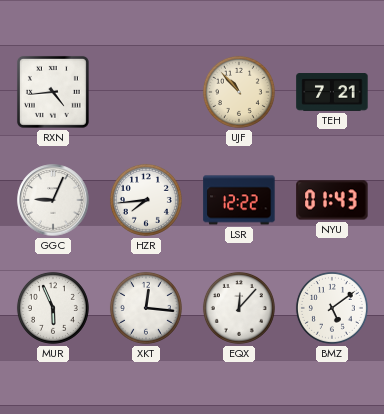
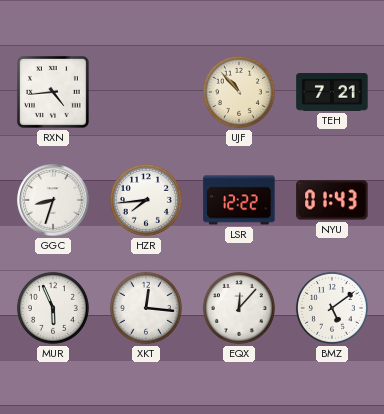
GGC: 9:04 -> 8:33
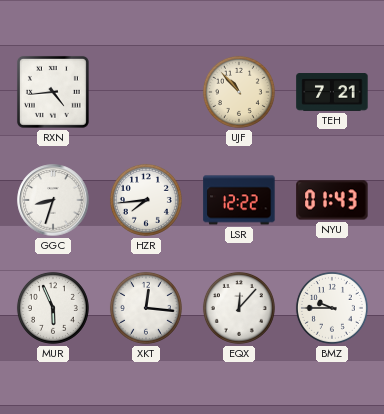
BMZ: 5:09 -> 9:45
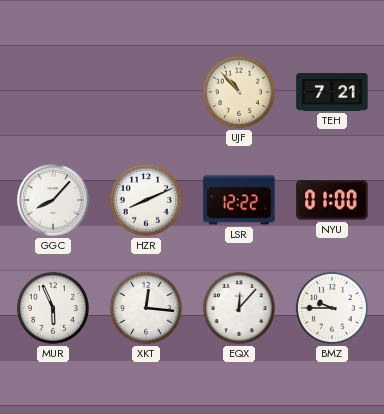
RXN: 4:44 -> none
GGC: 8:33 -> 8:07
HZR: 7:44 -> 8:11
NYU: 01:43 -> 01:00
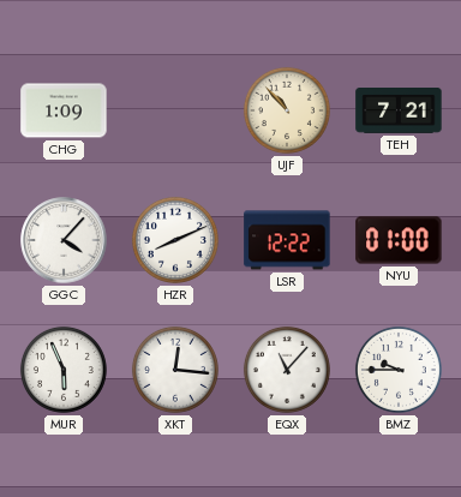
CHG: none -> 1:09
GGC: 8:07 -> 4:07
EQX: 12:07 -> 11:07
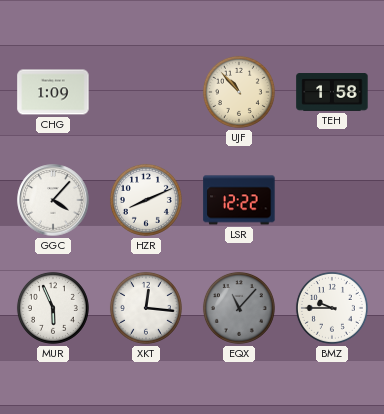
TEH: 7:21 -> 1:58
NYU: 01:00 -> none
EQX dial: white -> grey
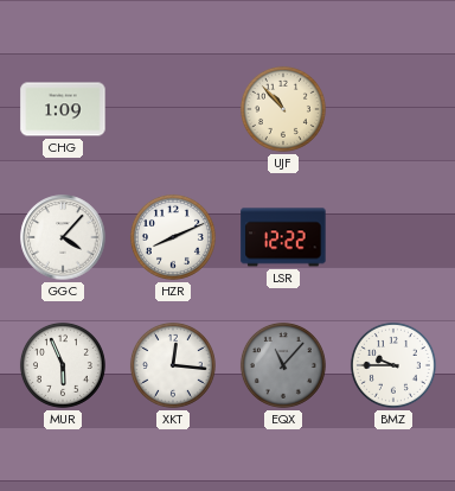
TEH: 1:58 -> none
